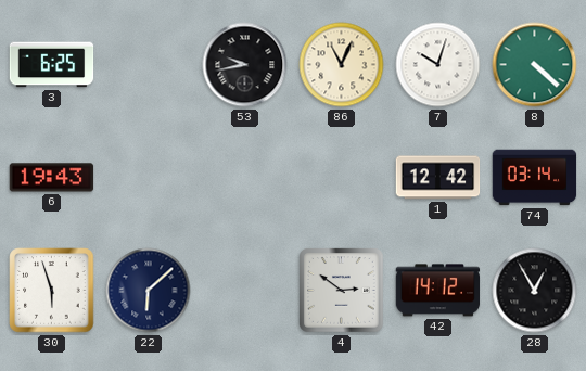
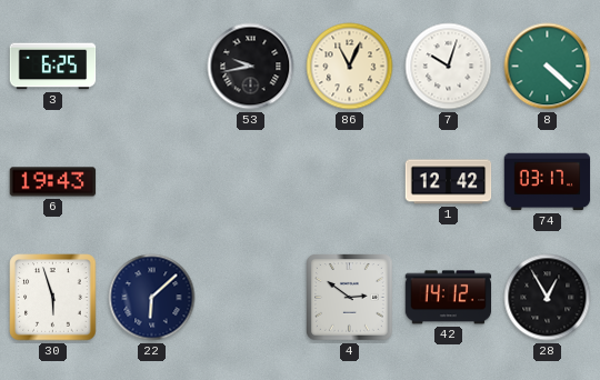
74: 03:14 -> 03:17
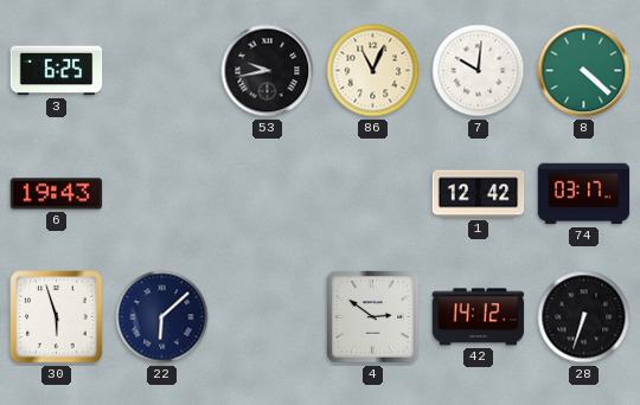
7: 10:03 -> 10:01
28: 12:55 -> 6:33
